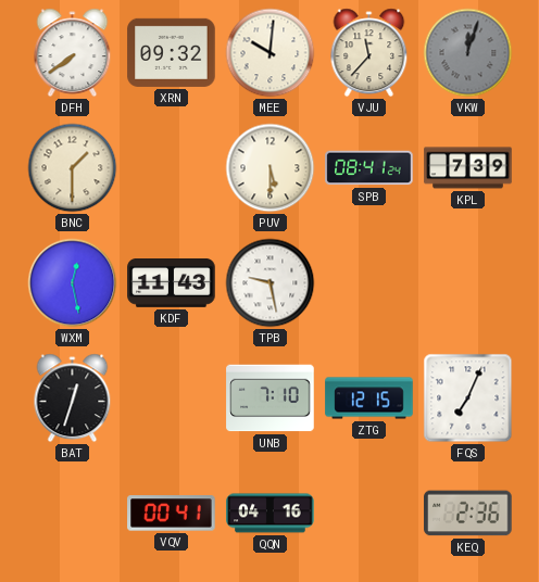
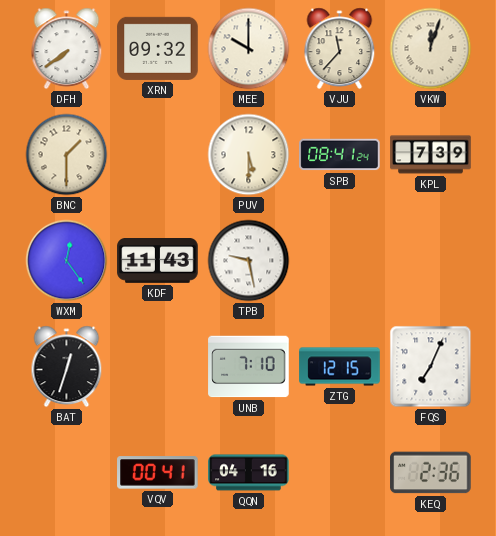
MEE: 10:01 -> 10:00
VKW dial: grey -> cream
WXM: 12:28 -> 12:24
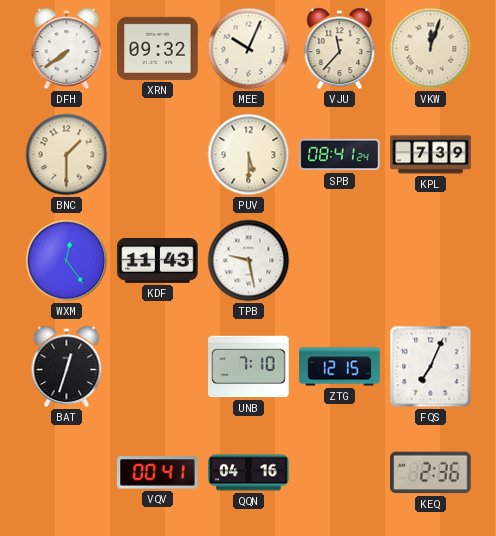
MEE: 10:00 -> 10:04
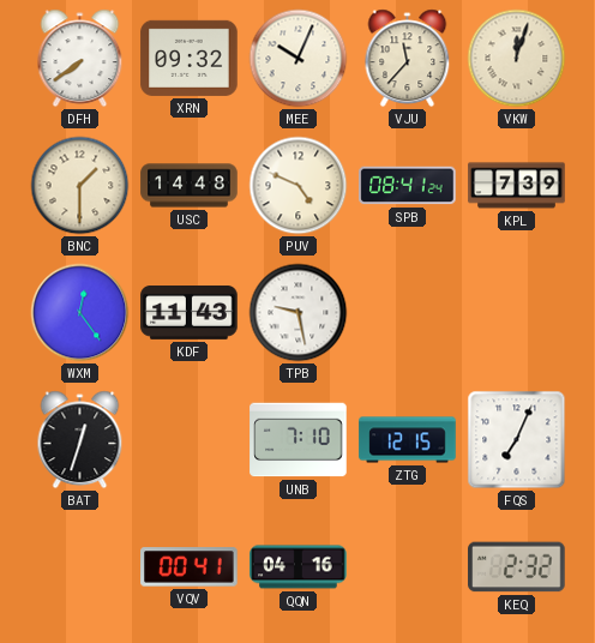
USC: none -> 14:48
PUV: 5:30 -> 4:49
KEQ: 2:36 -> 2:32
